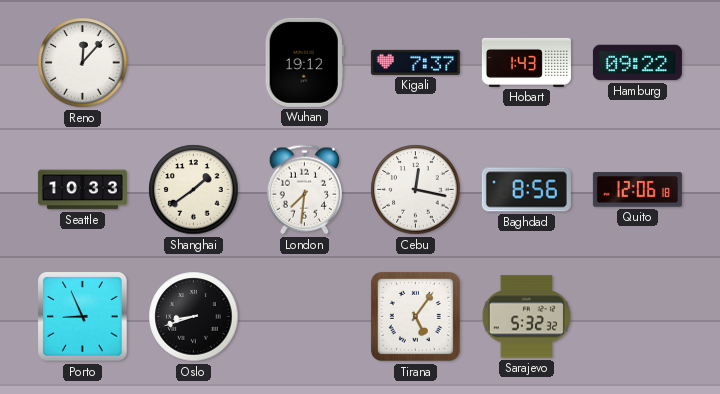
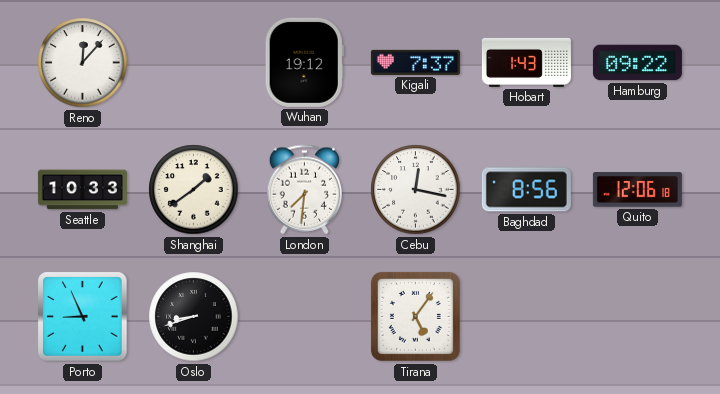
Sarajevo: 5:32 -> none
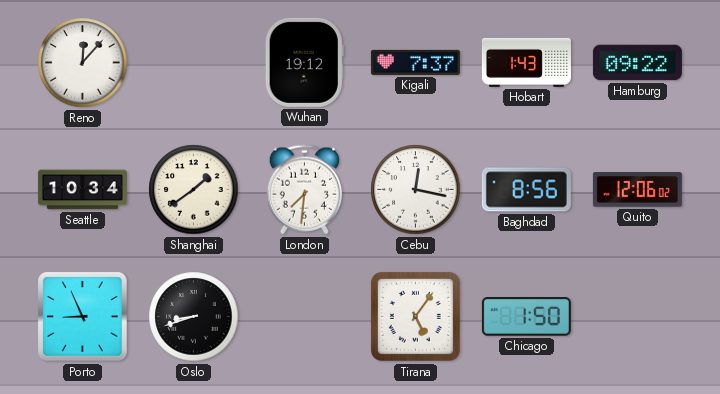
Seattle: 10:33 -> 10:34
Quito: 12:06:18 -> 12:06:02
Chicago: none -> 1:50
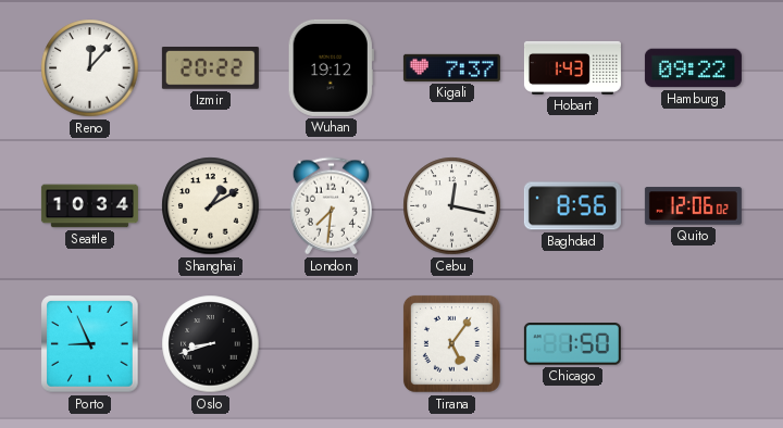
Izmir: none -> 20:22
Shanghai: 1:39 -> 1:10
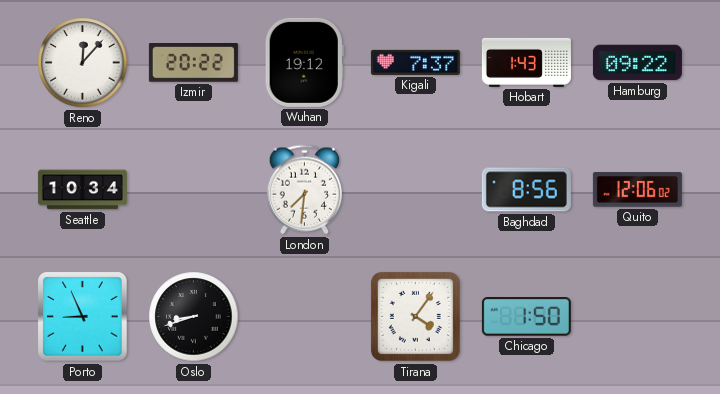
Shanghai: 1:10 -> none
Cebu: 12:17 -> none
Tirana: 5:06 -> 4:06
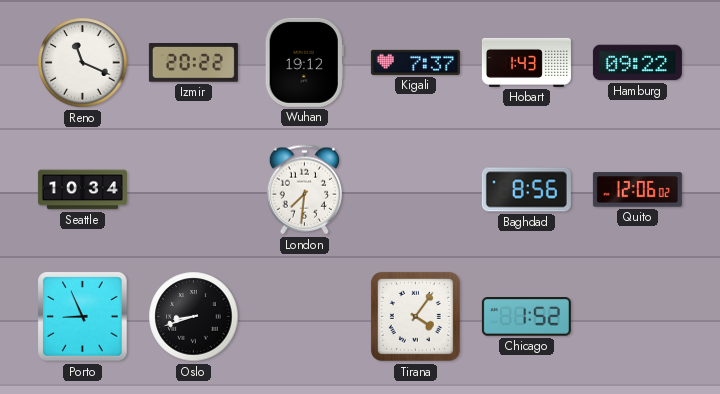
Reno: 12:07 -> 11:19
Chicago: 1:50 -> 1:52
